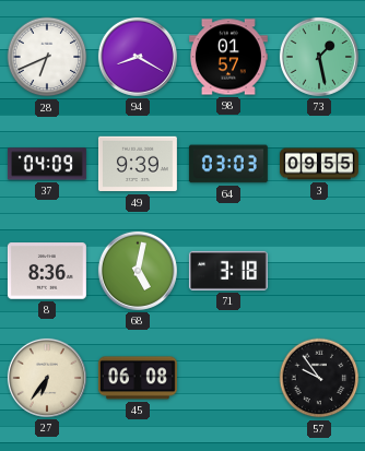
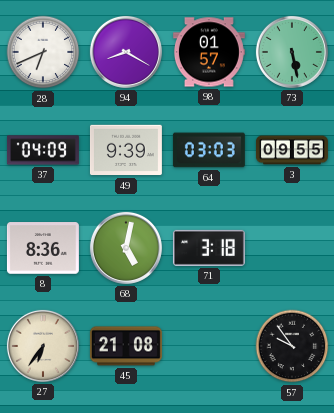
73: 1:28 -> 5:28
45: 06:08 -> 21:08
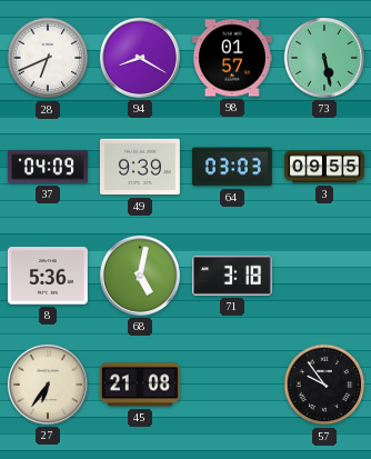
8: 8:36 -> 5:36
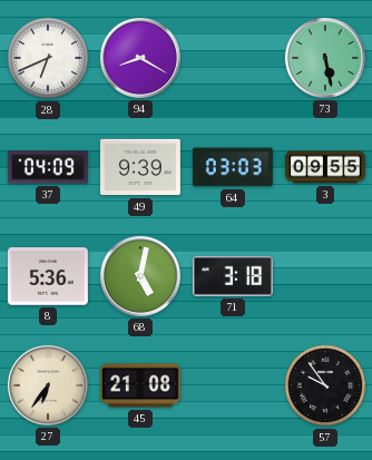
98: 01:57 -> none
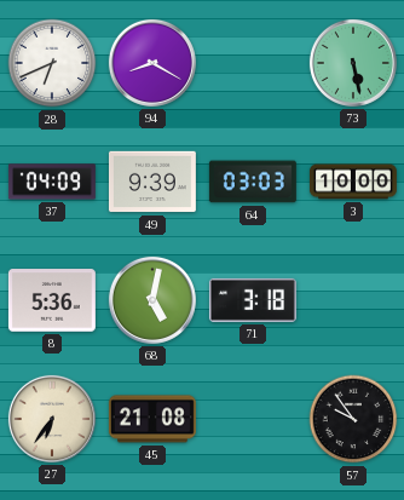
3: 09:55 -> 10:00
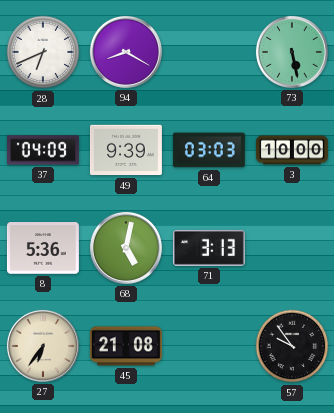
71: 3:18 -> 3:13
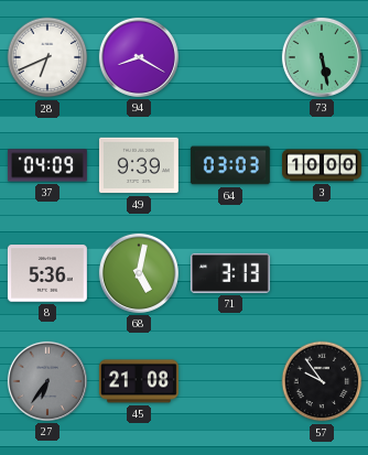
27 dial: cream -> grey
